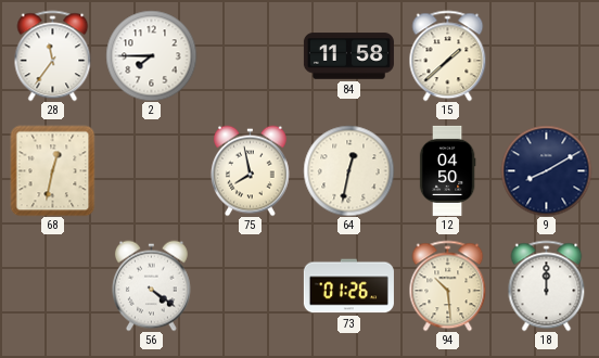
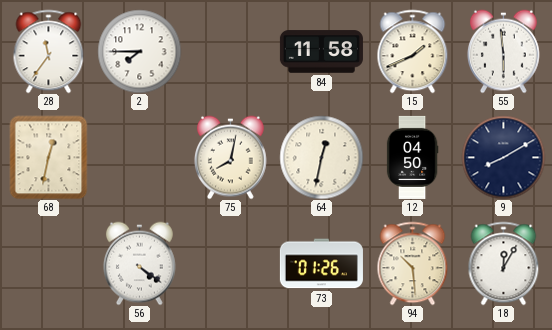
15: 1:38 -> 1:41
55: none -> 5:59
75: 7:58 -> 8:02
18: 12:00 -> 12:05
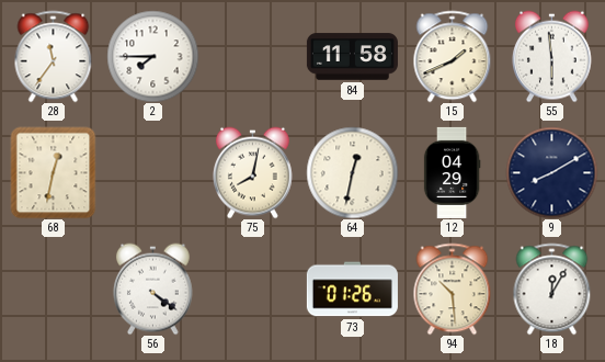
12: 04:50 -> 04:29
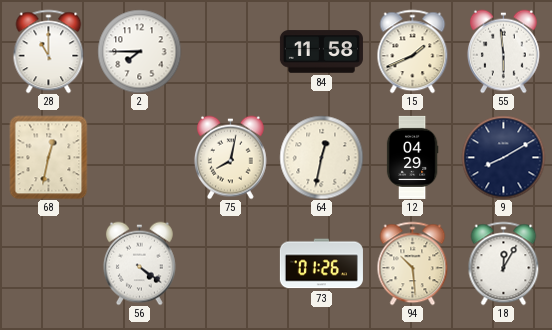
28: 11:36 -> 11:00
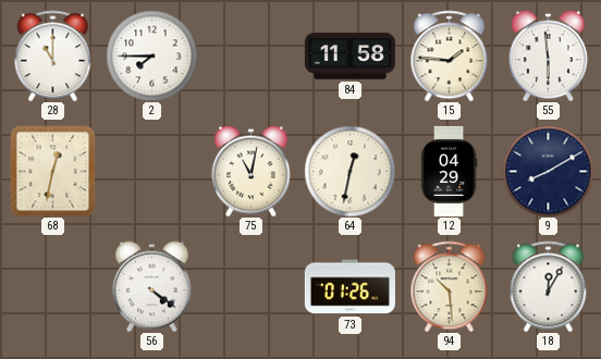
15: 1:41 -> 1:46
75: 8:02 -> 11:02
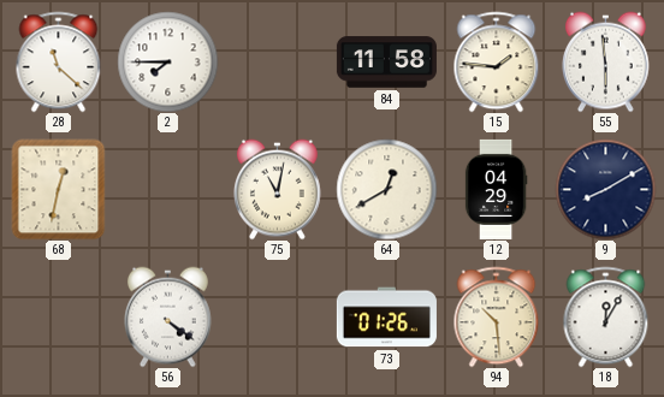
28: 11:00 -> 11:22
64: 12:32 -> 12:40
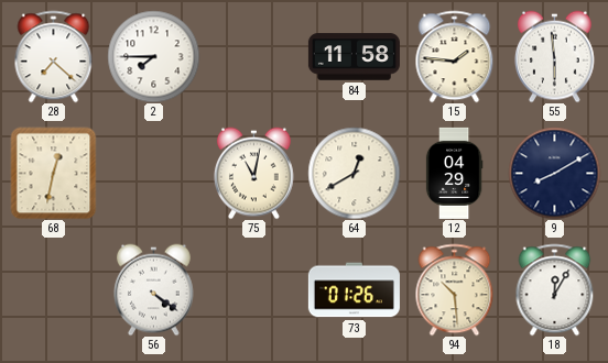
28: 11:22 -> 7:22
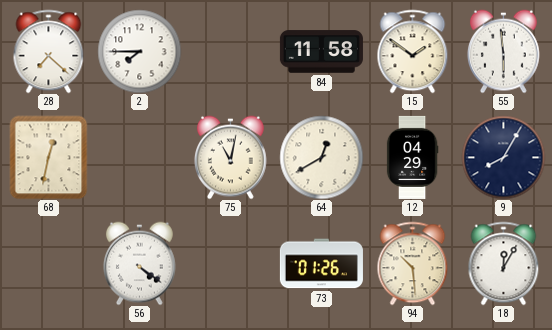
15: 1:46 -> 1:51
9: 8:10 -> 8:05
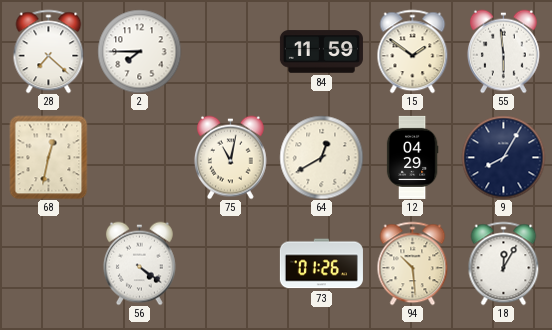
84: 11:58 -> 11:59
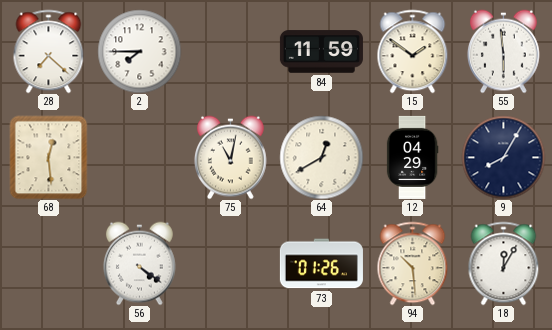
68: 12:32 -> 12:29
